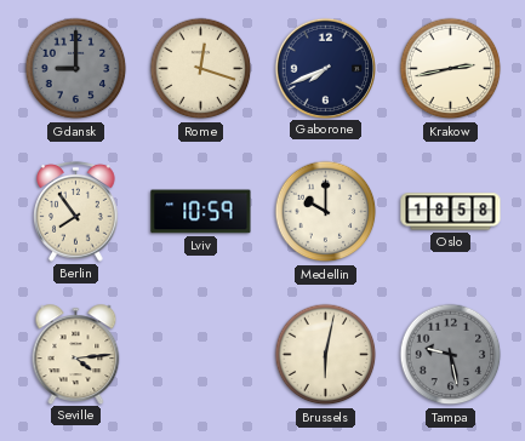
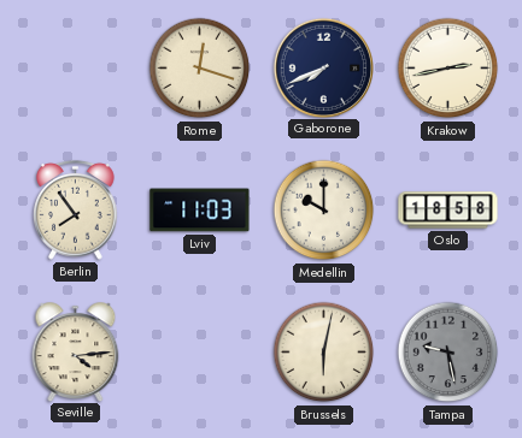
Gdansk: 9:00 -> none
Lviv: 10:59 -> 11:03
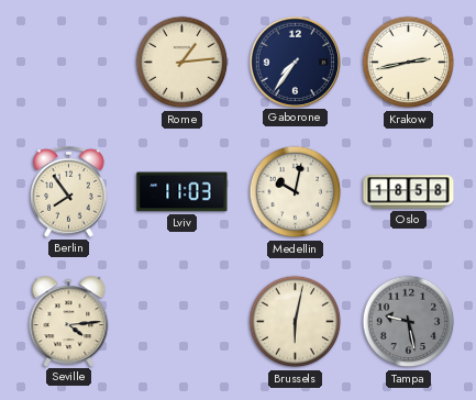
Rome: 12:18 -> 1:14
Gaborone: 7:41 -> 7:36
Medellin: 10:00 -> 10:02
